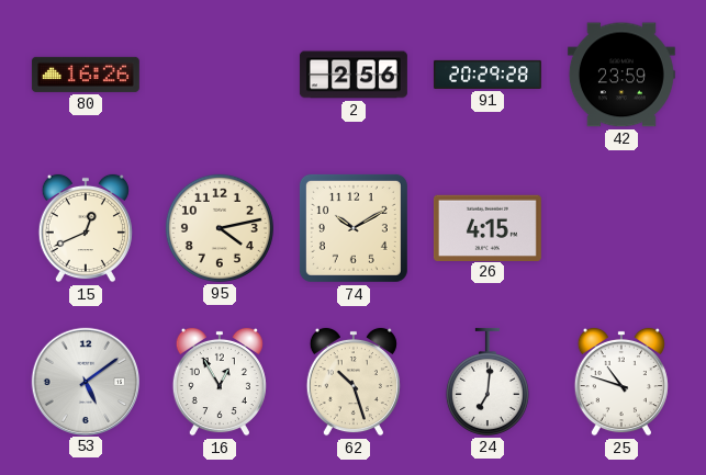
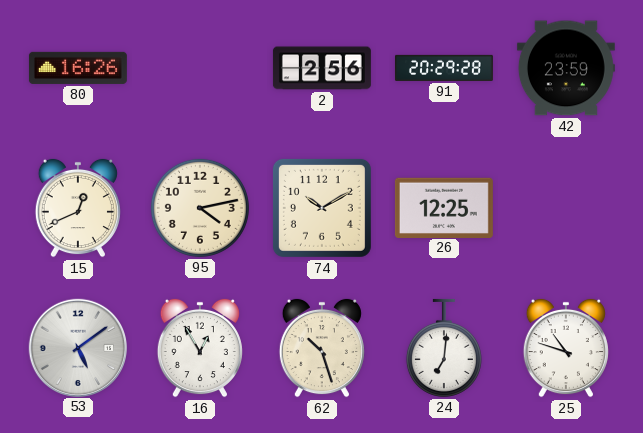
26: 4:15 -> 12:25
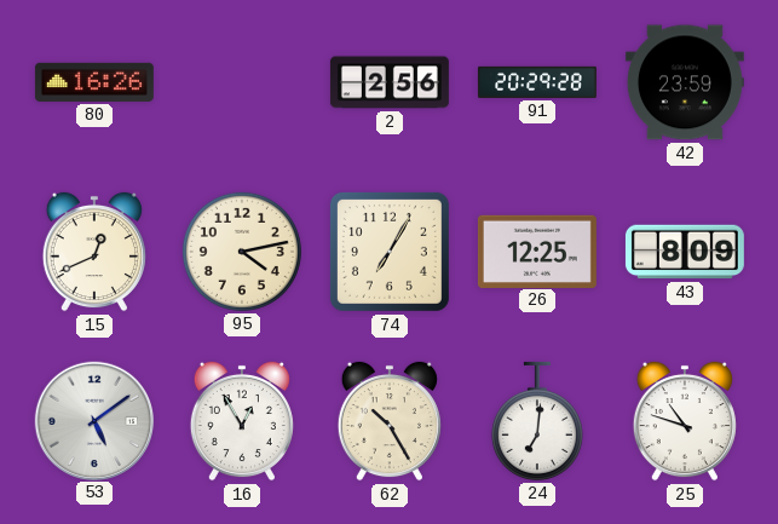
74: 10:10 -> 7:05
43: none -> 8:09
62: 10:27 -> 10:25
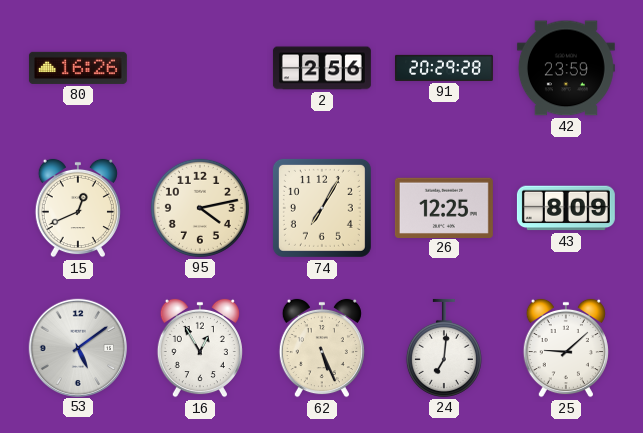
62: 10:25 -> 5:26
25: 10:48 -> 9:08
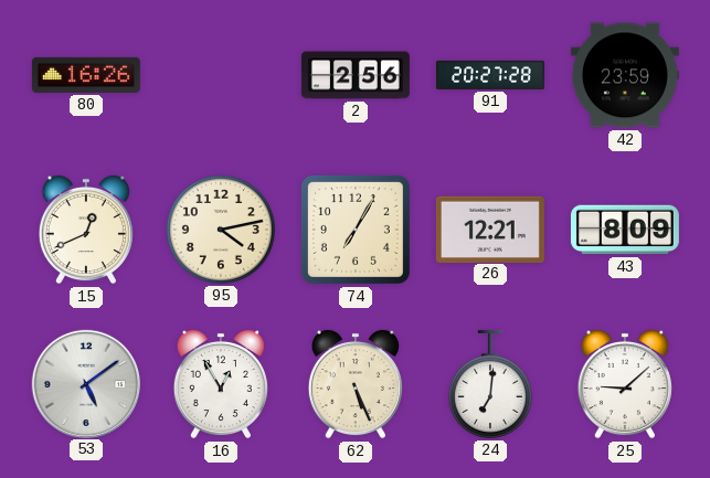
91: 20:29 -> 20:27
26: 12:25 -> 12:21
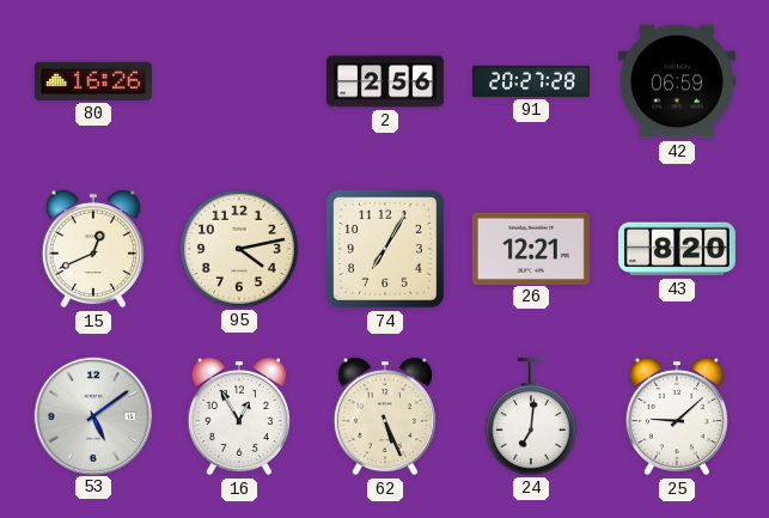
42: 23:59 -> 06:59
43: 8:09 -> 8:20
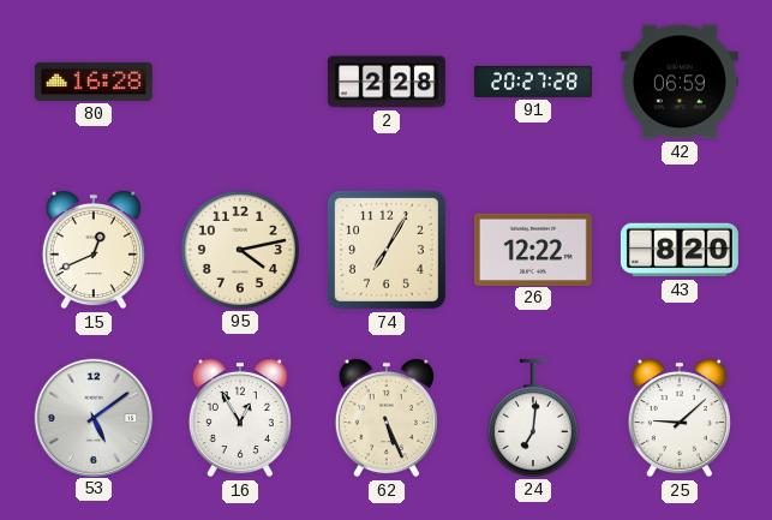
80: 16:26 -> 16:28
2: 2:56 -> 2:28
26: 12:21 -> 12:22
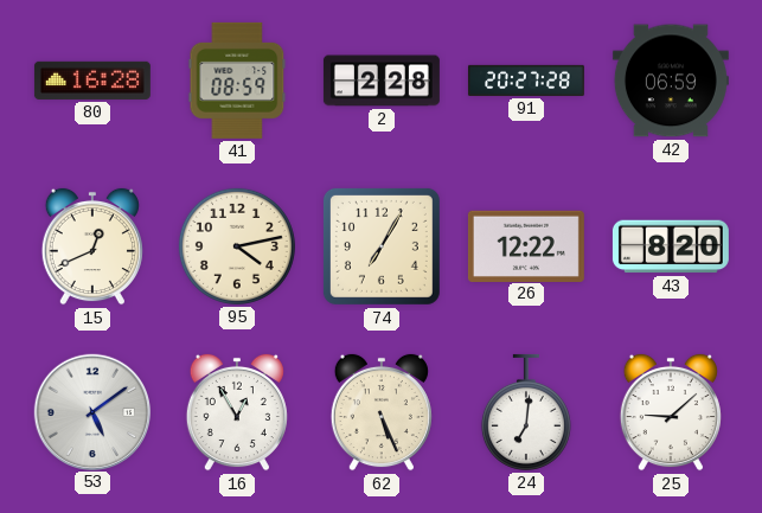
41: none -> 08:59
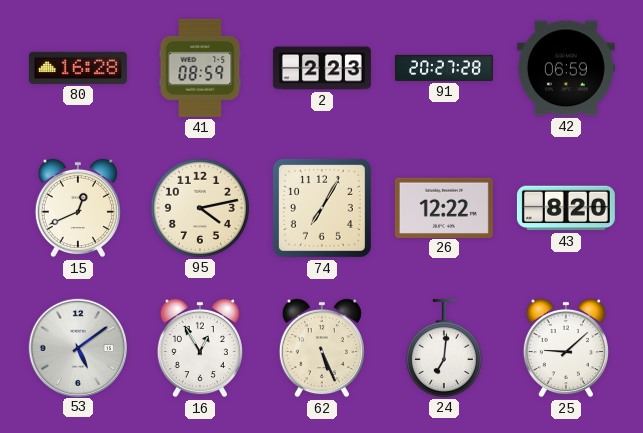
2: 2:28 -> 2:23
